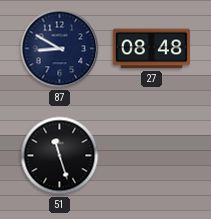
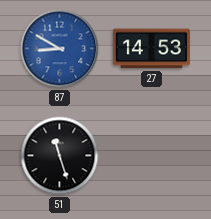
87 dial: navy -> blue
27: 08:48 -> 14:53
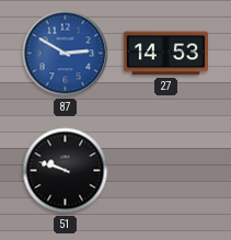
87: 8:50 -> 2:50
51: 11:27 -> 9:48
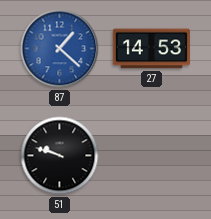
87: 2:50 -> 1:22
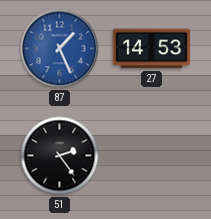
87: 1:22 -> 1:26
51: 9:48 -> 2:24
